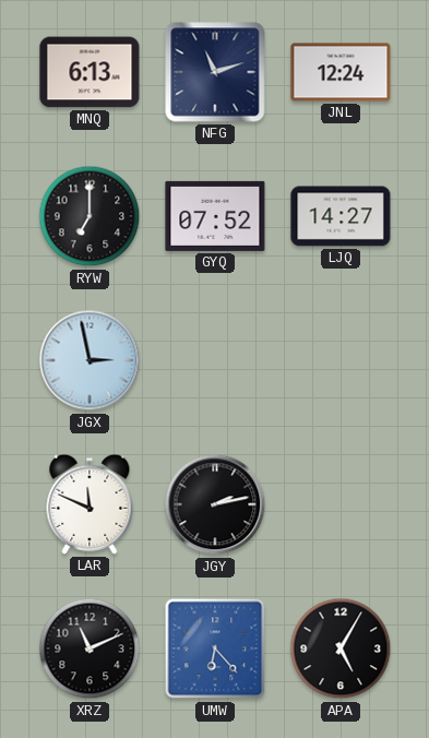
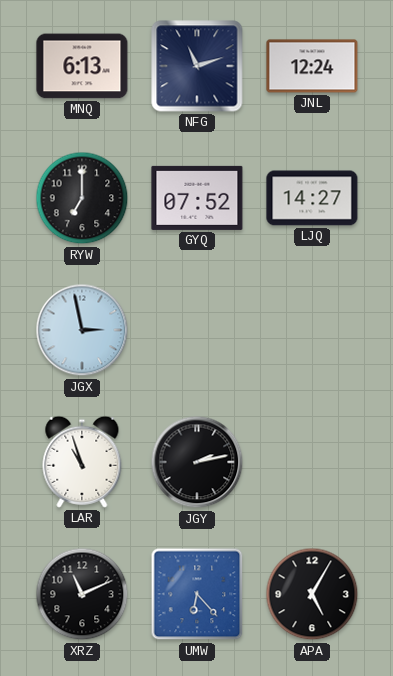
LAR: 11:49 -> 10:57
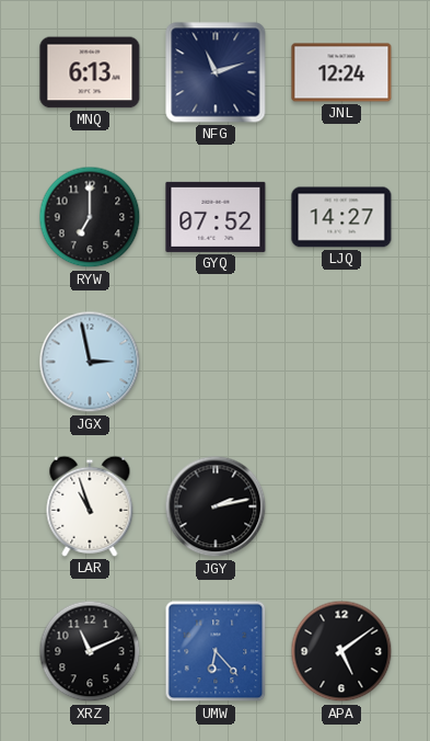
APA: 5:05 -> 5:09
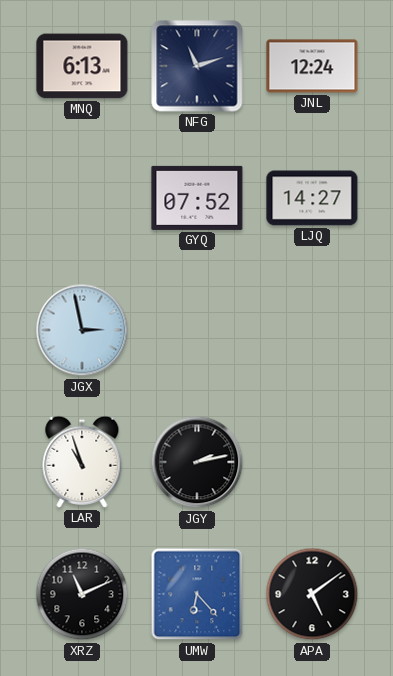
RYW: 7:00 -> none
